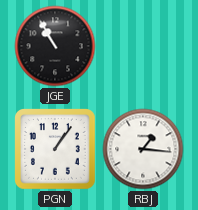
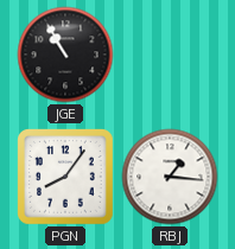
PGN: 1:06 -> 8:06
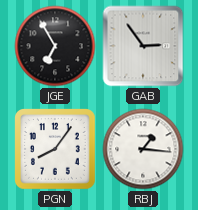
JGE: 10:55 -> 6:55
GAB: none -> 2:54
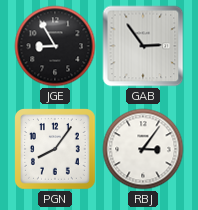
JGE: 6:55 -> 8:55
RBJ: 1:16 -> 3:06
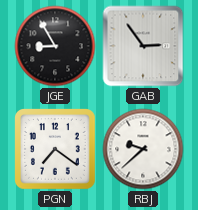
PGN: 8:06 -> 7:21
RBJ: 3:06 -> 9:38
